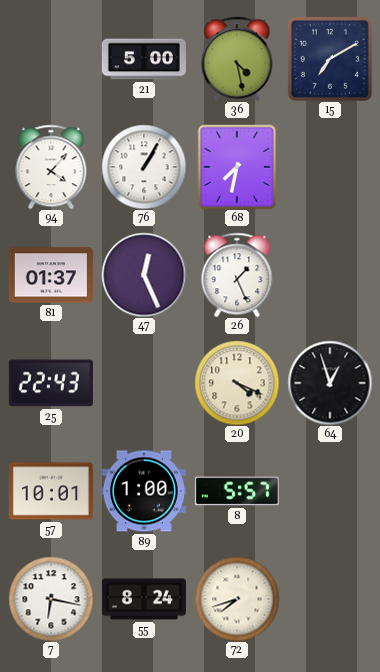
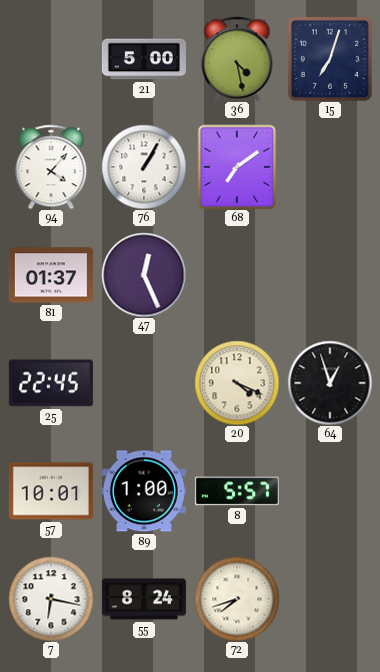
15: 7:10 -> 7:03
68: 7:32 -> 7:09
26: 1:26 -> none
25: 22:43 -> 22:45
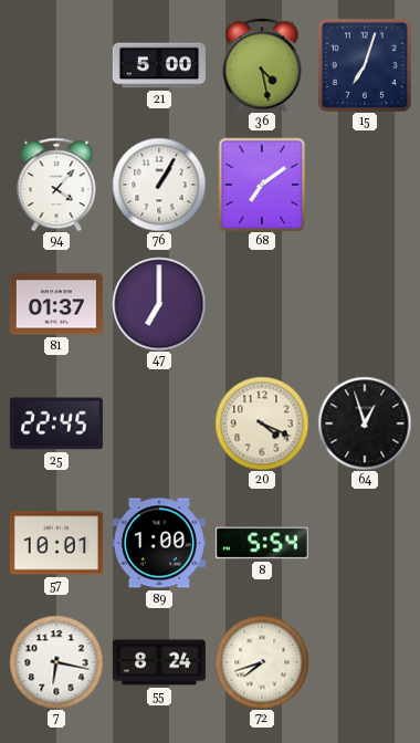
47: 12:26 -> 7:00
8: 5:57 -> 5:54
